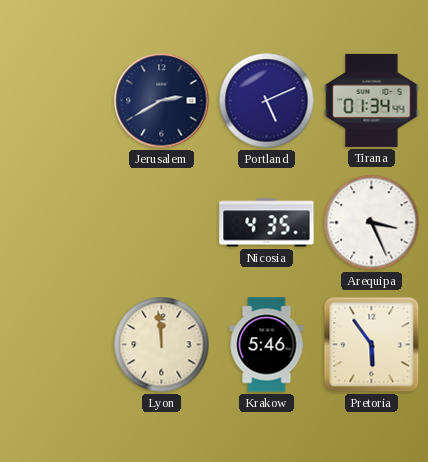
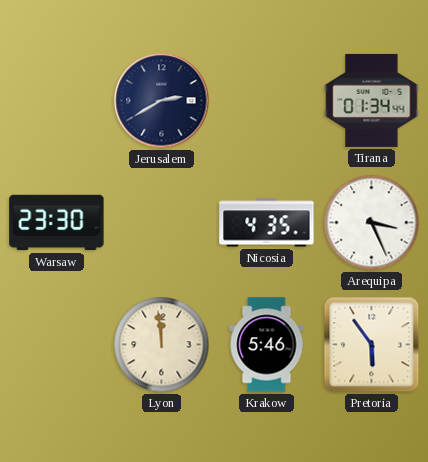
Portland: 5:11 -> none
Warsaw: none -> 23:30
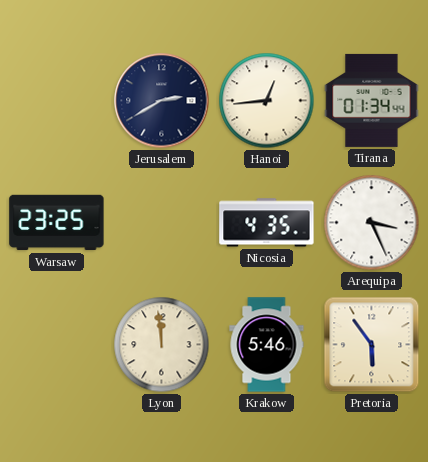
Hanoi: none -> 12:44
Warsaw: 23:30 -> 23:25
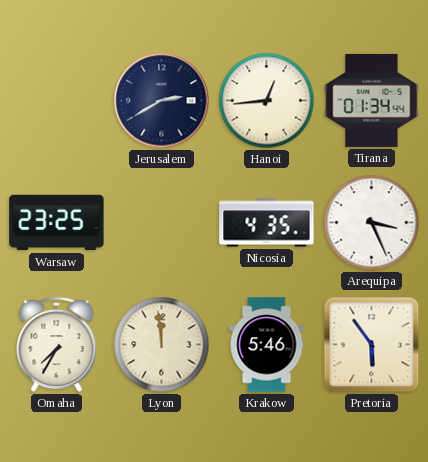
Omaha: none -> 7:35
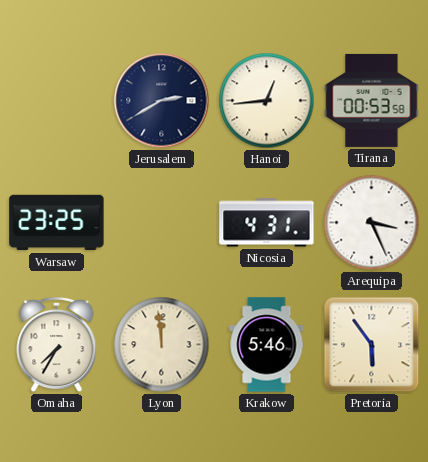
Tirana: 01:34 -> 00:53
Nicosia: 4:35 -> 4:31
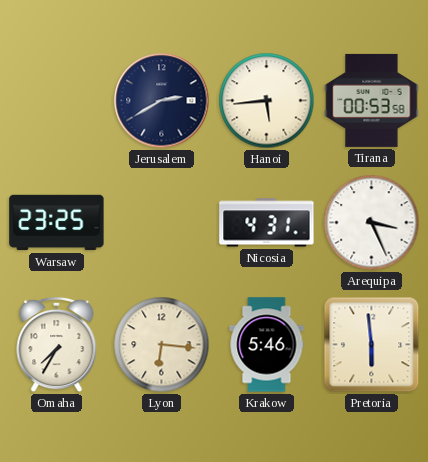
Hanoi: 12:44 -> 5:44
Lyon: 11:59 -> 6:16
Pretoria: 5:54 -> 5:59
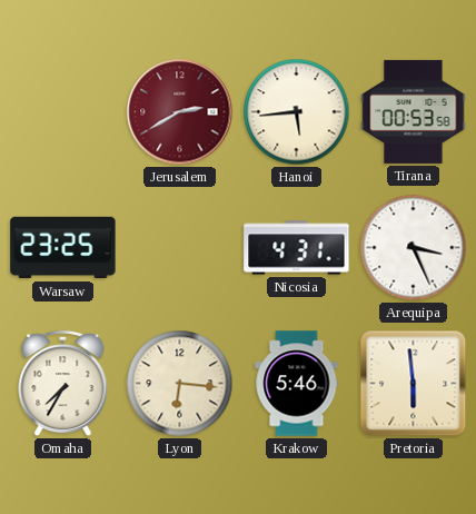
Jerusalem dial: navy -> burgundy
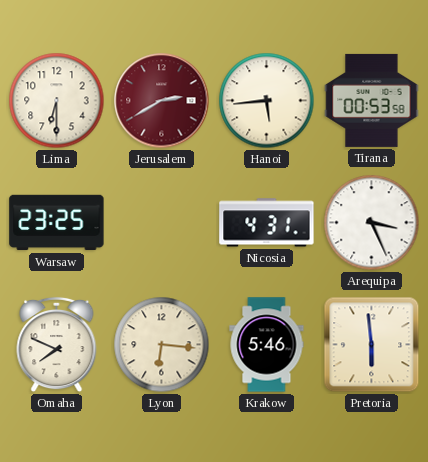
Lima: none -> 6:30
Omaha: 7:35 -> 7:49
